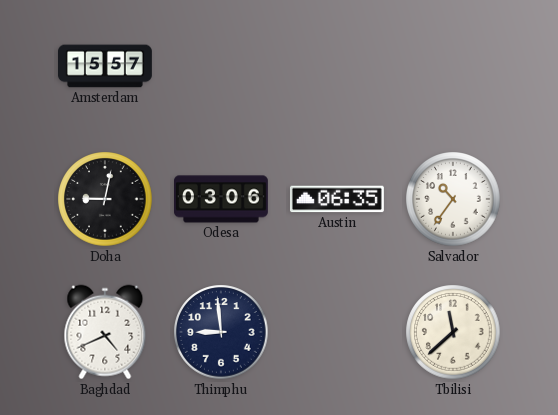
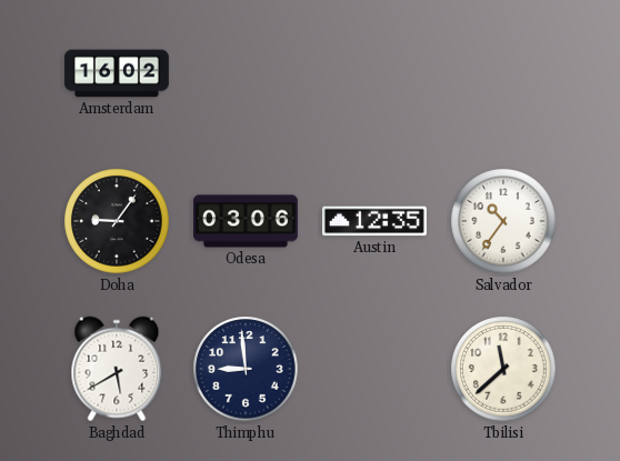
Amsterdam: 15:57 -> 16:02
Doha: 9:02 -> 9:06
Austin: 06:35 -> 12:35
Baghdad: 4:41 -> 5:40
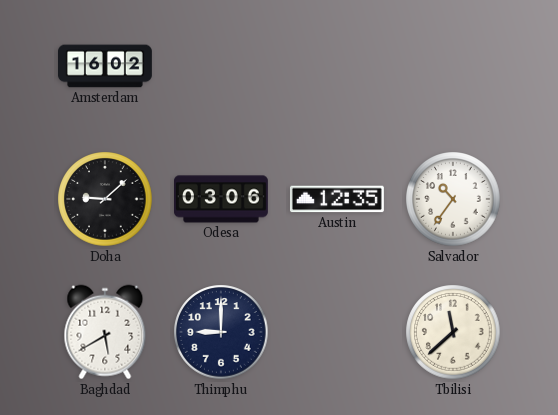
Doha: 9:06 -> 9:08
Thimphu: 8:59 -> 9:00
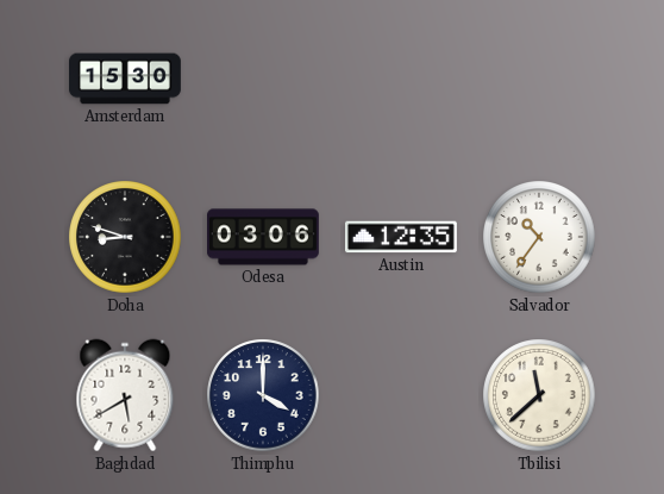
Amsterdam: 16:02 -> 15:30
Doha: 9:08 -> 8:48
Thimphu: 9:00 -> 4:00
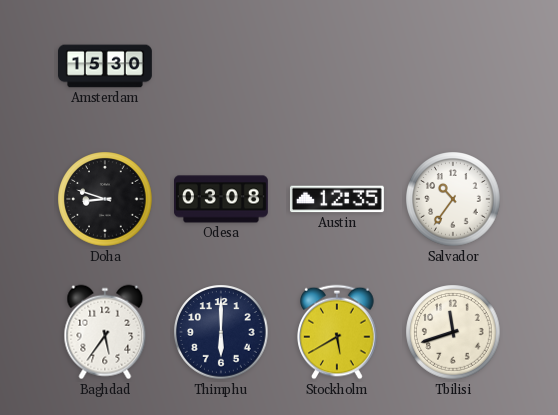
Odesa: 03:06 -> 03:08
Baghdad: 5:40 -> 5:36
Thimphu: 4:00 -> 6:00
Stockholm: none -> 5:40
Tbilisi: 11:38 -> 11:42
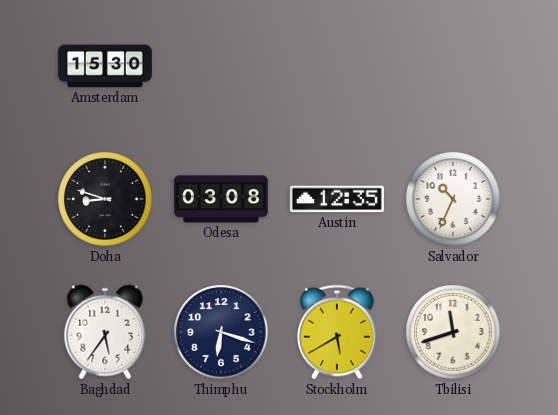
Salvador: 10:36 -> 10:34
Thimphu: 6:00 -> 6:18
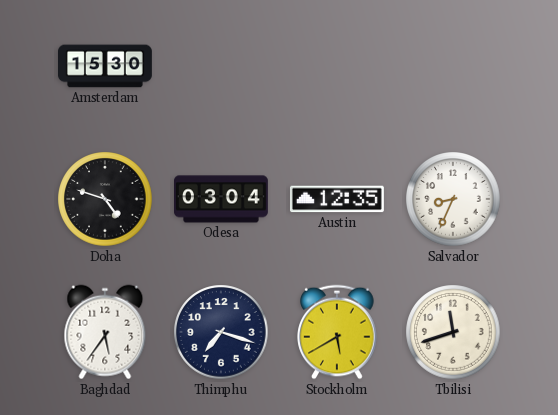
Doha: 8:48 -> 4:48
Odesa: 03:08 -> 03:04
Salvador: 10:34 -> 8:34
Thimphu: 6:18 -> 7:18
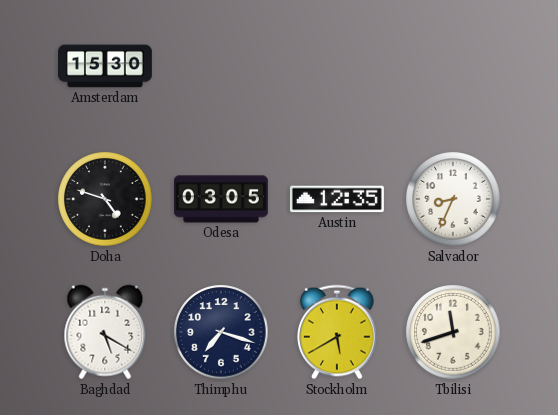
Odesa: 03:04 -> 03:05
Baghdad: 5:36 -> 5:20
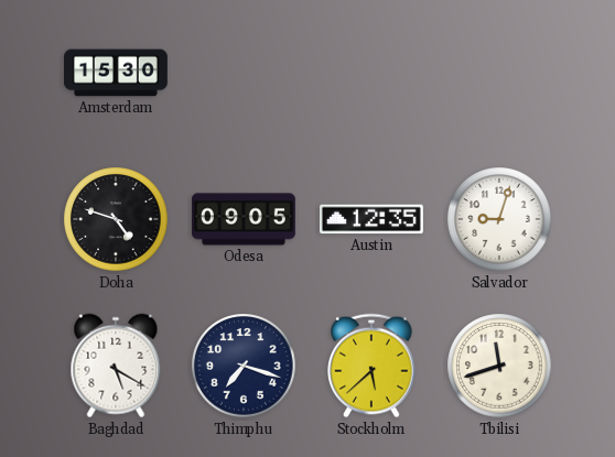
Odesa: 03:05 -> 09:05
Salvador: 8:34 -> 9:03
Stockholm: 5:40 -> 5:38
